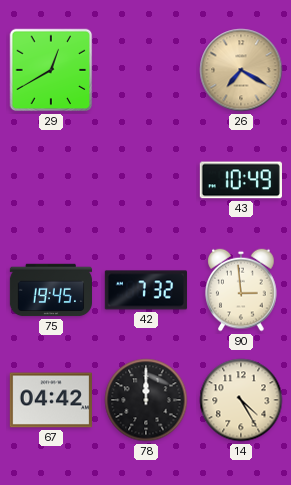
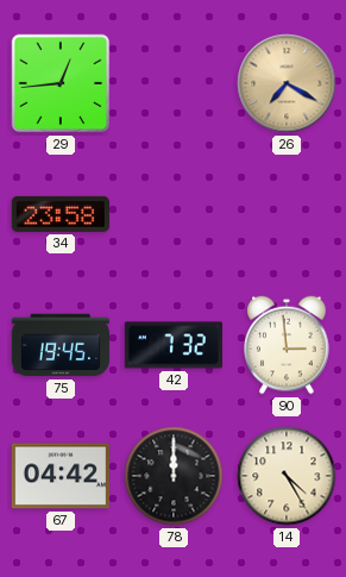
29: 12:40 -> 12:44
34: none -> 23:58
43: 10:49 -> none
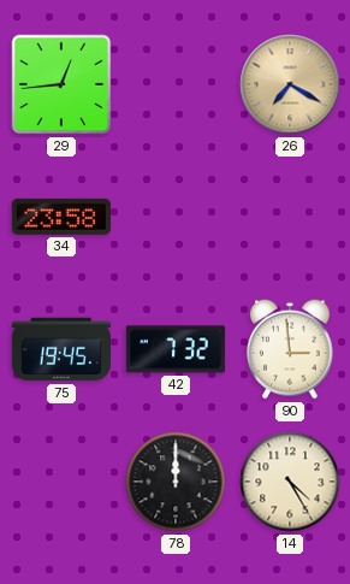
67: 04:42 -> none
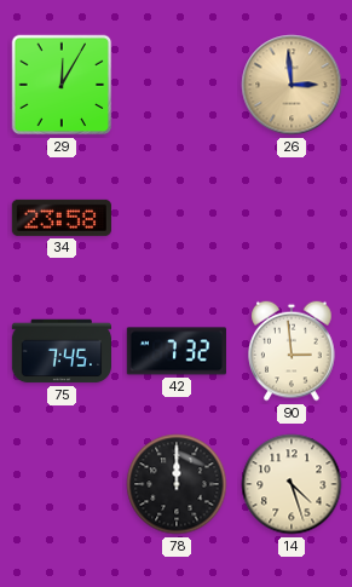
29: 12:44 -> 12:05
26: 7:20 -> 2:59
75: 19:45 -> 7:45
14: 4:25 -> 4:27
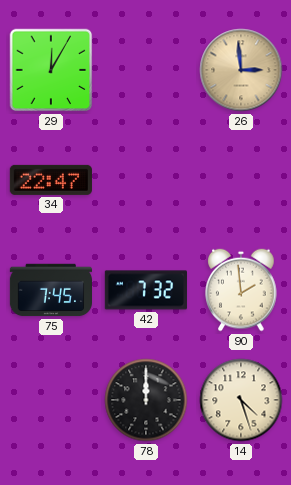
34: 23:58 -> 22:47
90: 2:59 -> 1:59
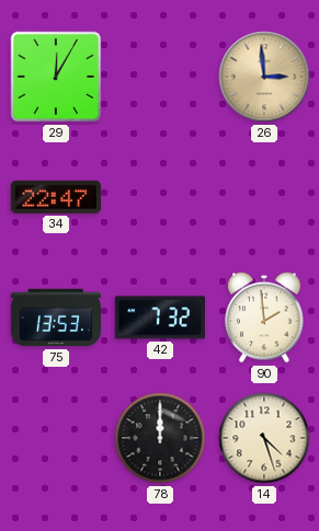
75: 7:45 -> 13:53
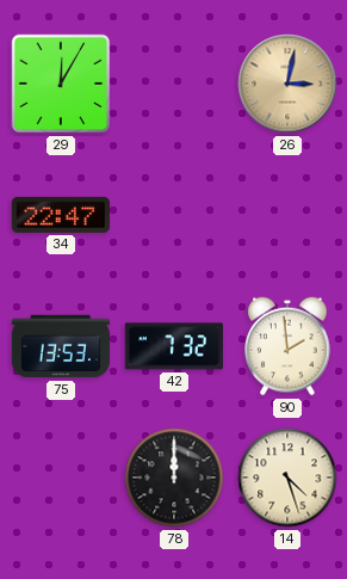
26: 2:59 -> 3:02
